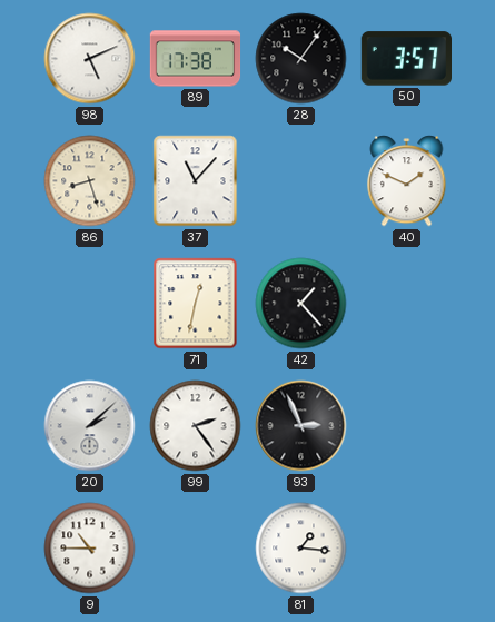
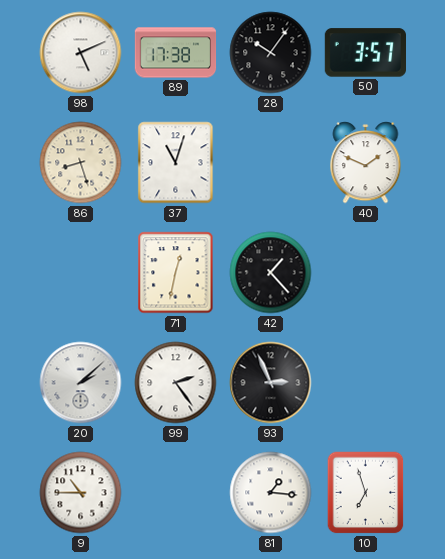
37: 11:07 -> 11:03
10: none -> 6:57
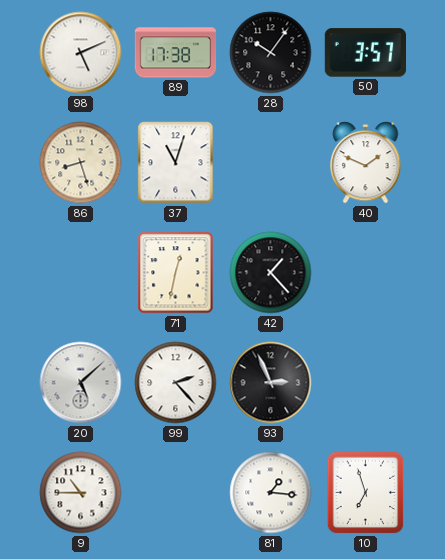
20: 2:08 -> 5:08
99: 2:24 -> 2:23
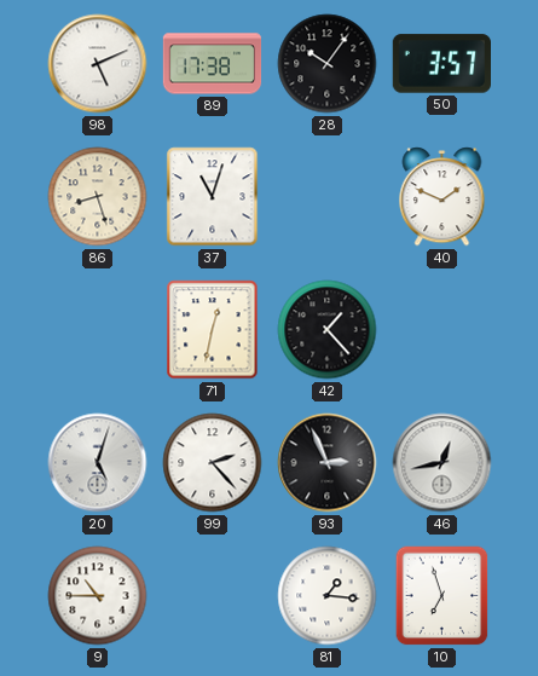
20: 5:08 -> 5:03
46: none -> 12:43
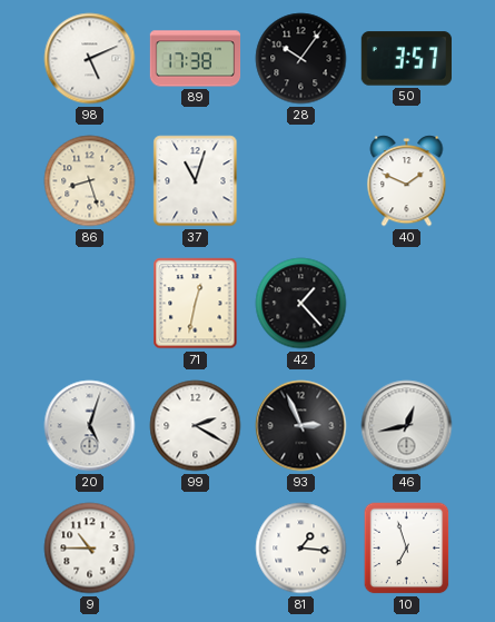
99: 2:23 -> 2:20
